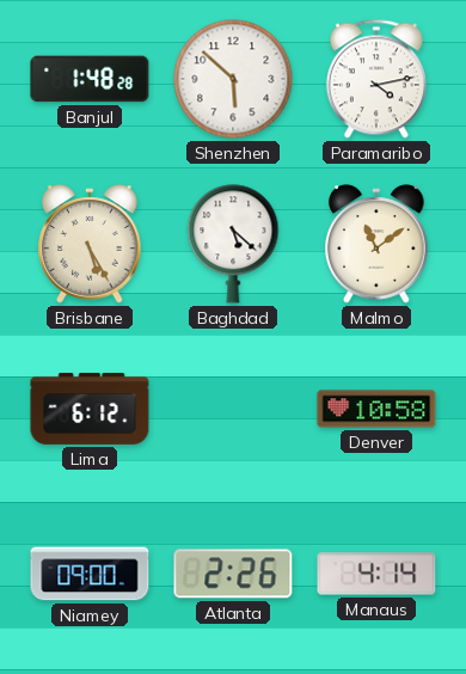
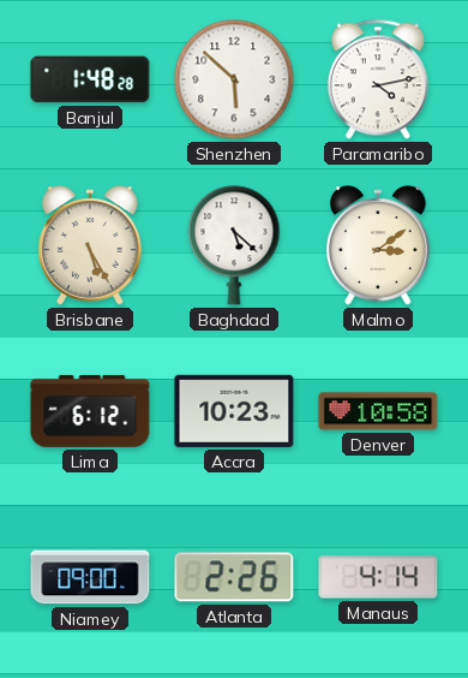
Malmo: 11:09 -> 3:09
Accra: none -> 10:23
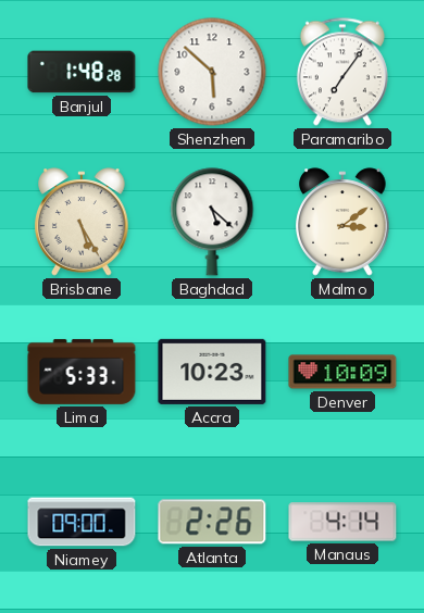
Paramaribo: 4:13 -> 7:06
Lima: 6:12 -> 5:33
Denver: 10:58 -> 10:09
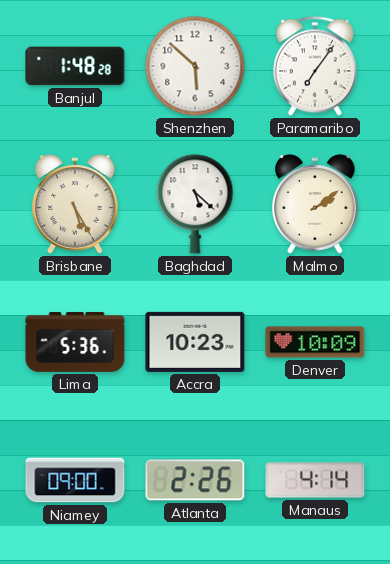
Malmo: 3:09 -> 2:09
Lima: 5:33 -> 5:36
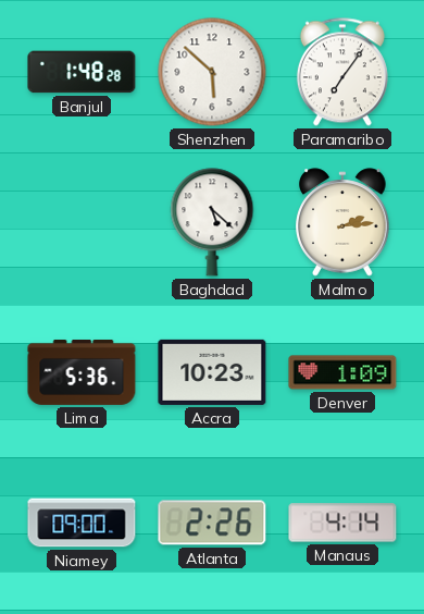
Brisbane: 5:25 -> none
Malmo: 2:09 -> 2:14
Denver: 10:09 -> 1:09
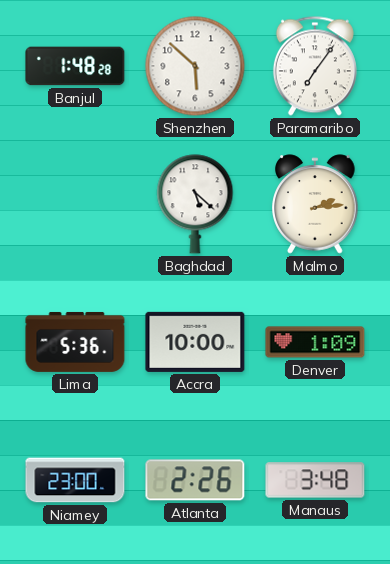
Accra: 10:23 -> 10:00
Niamey: 09:00 -> 23:00
Manaus: 4:14 -> 3:48
